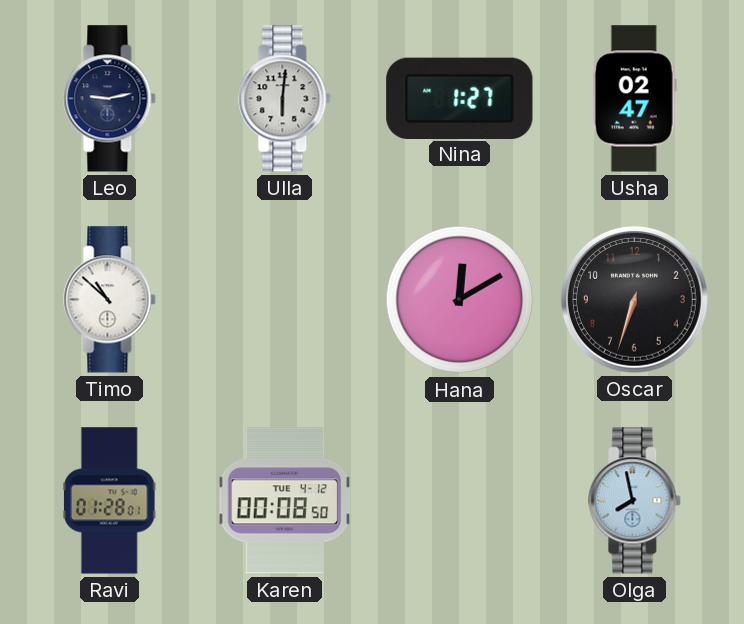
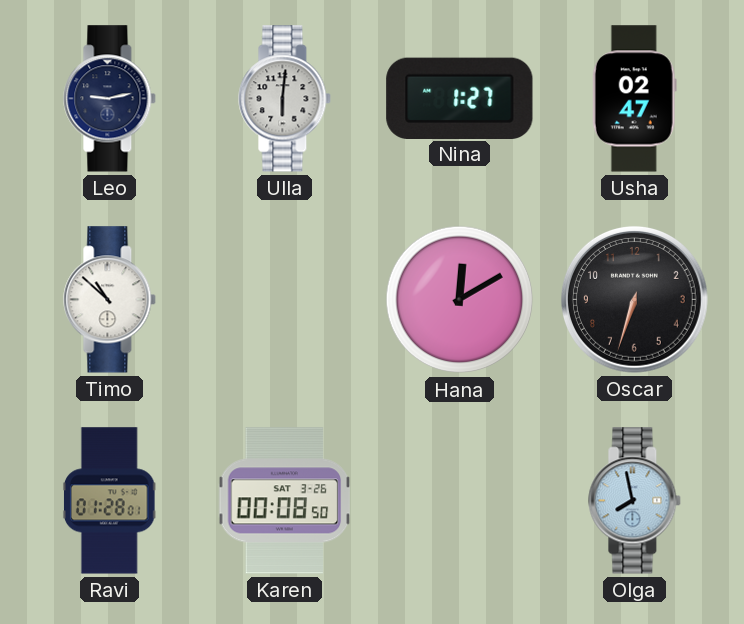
Karen date: TUE 4-12 -> SAT 3-26
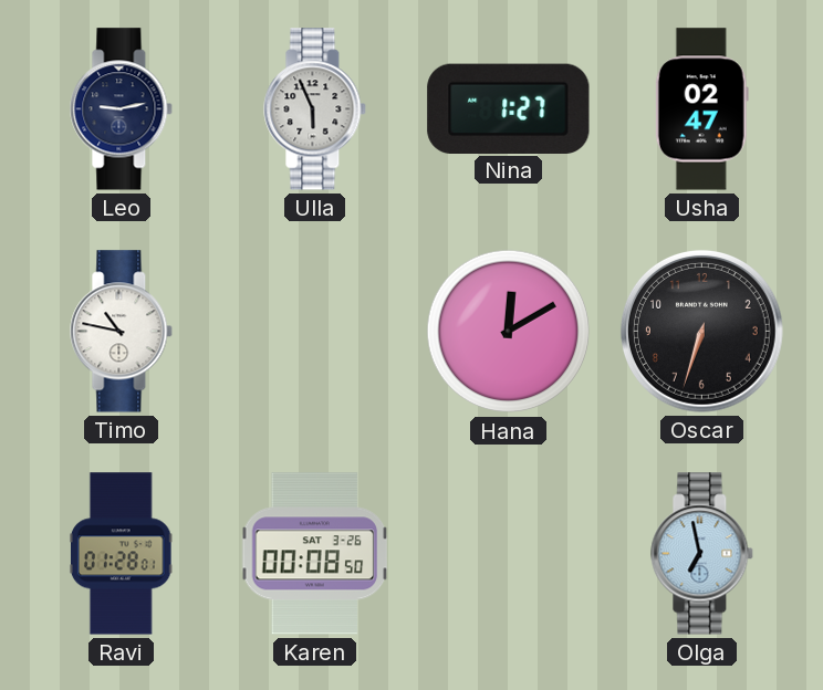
Ulla: 6:01 -> 5:56
Timo: 10:52 -> 10:47
Olga: 7:58 -> 6:58
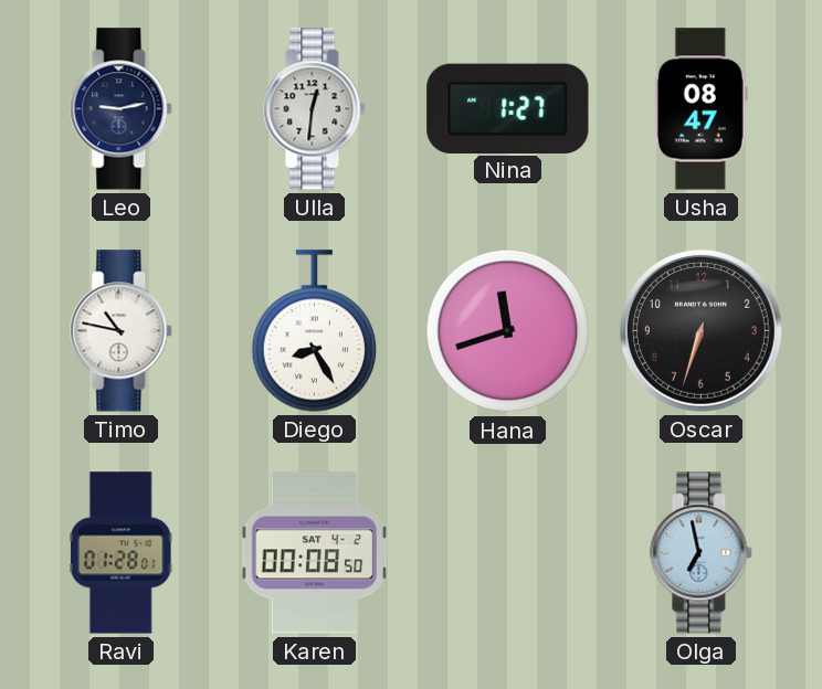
Ulla: 5:56 -> 12:31
Usha: 02:47 -> 08:47
Diego: none -> 8:25
Hana: 12:10 -> 11:42
Karen date: SAT 3-26 -> SAT 4-2
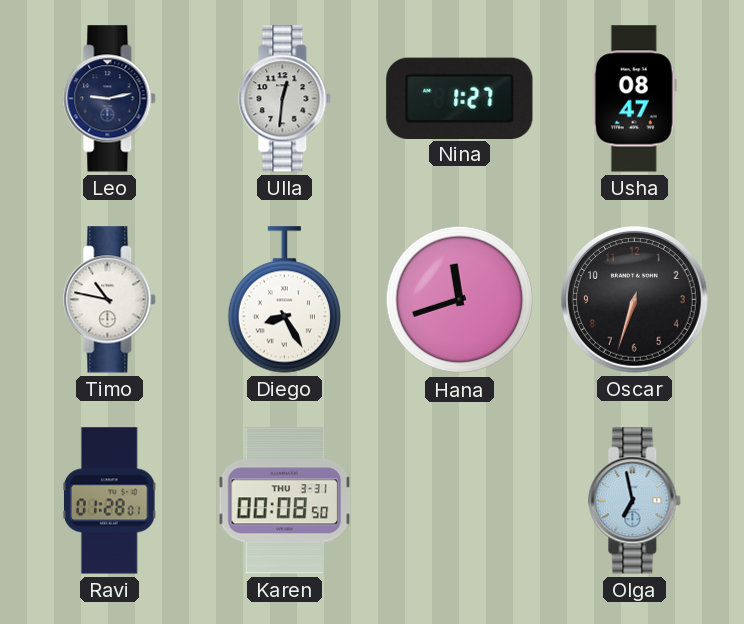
Karen date: SAT 4-2 -> THU 3-31
